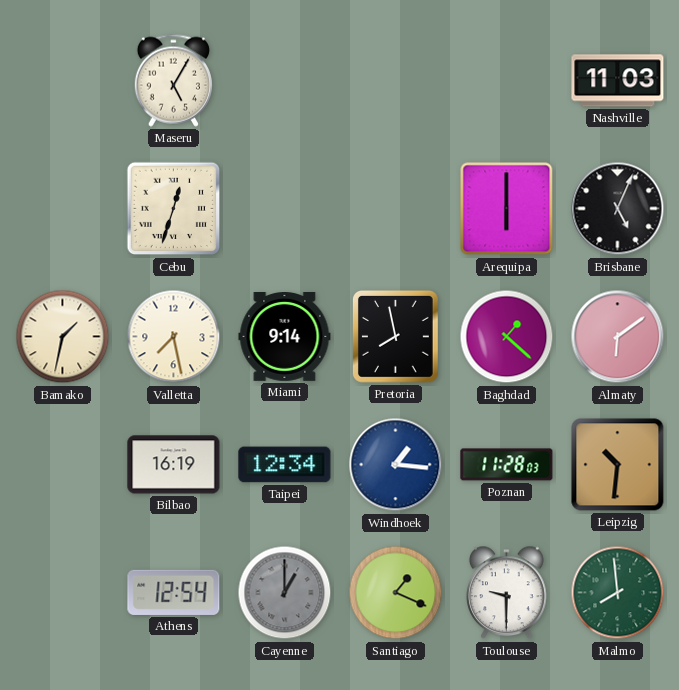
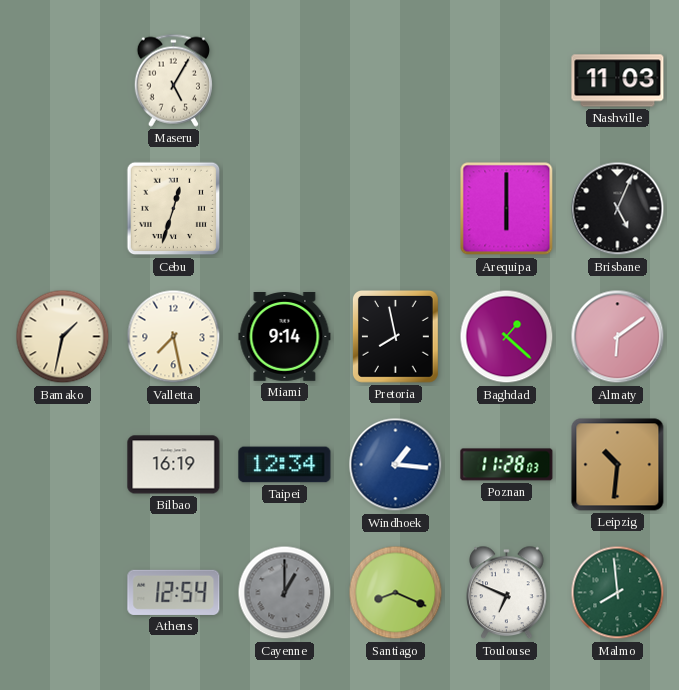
Santiago: 1:19 -> 8:19
Toulouse: 9:30 -> 6:49
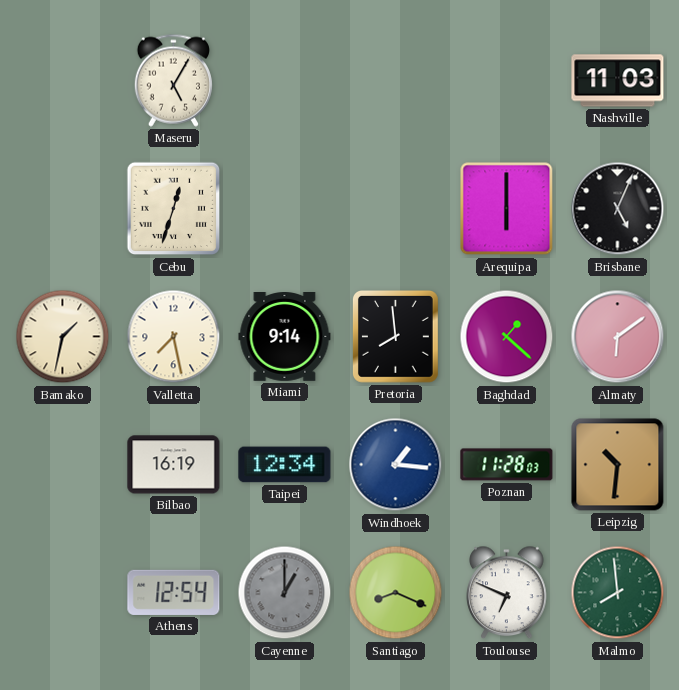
Pretoria: 7:58 -> 7:59
